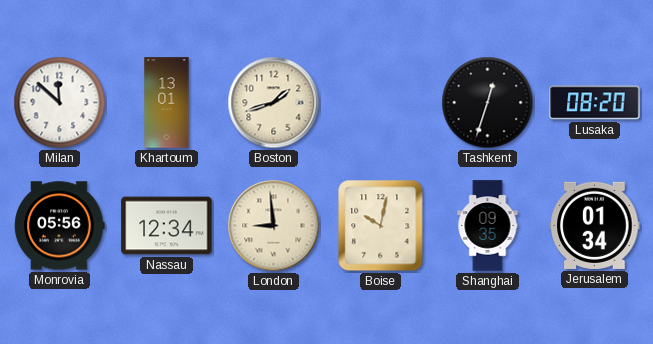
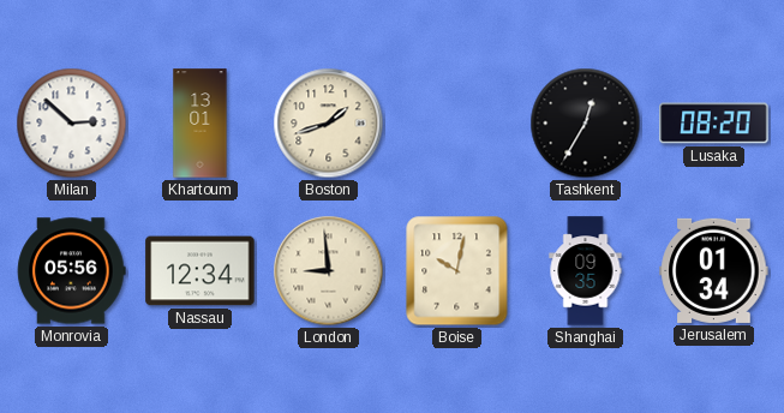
Milan: 11:52 -> 2:52
Tashkent: 12:33 -> 12:35
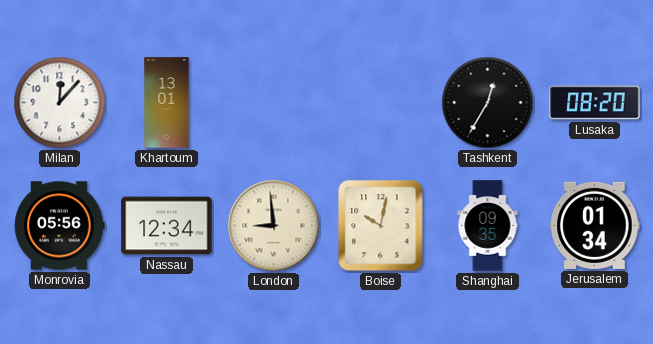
Milan: 2:52 -> 12:07
Boston: 1:42 -> none
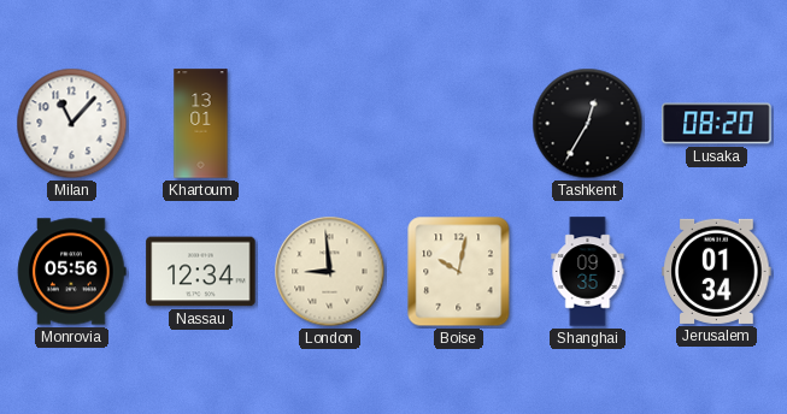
Milan: 12:07 -> 11:07
